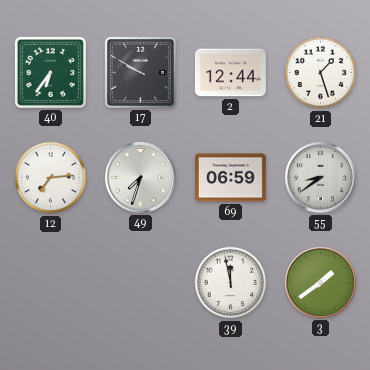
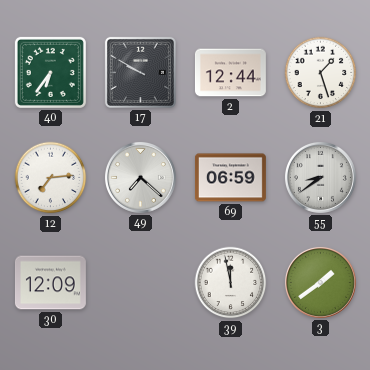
49: 7:33 -> 7:22
30: none -> 12:09
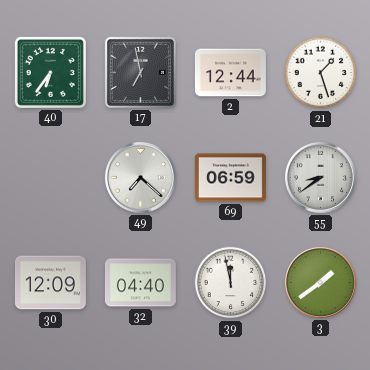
17: 9:50 -> 6:58
12: 7:14 -> none
32: none -> 04:40
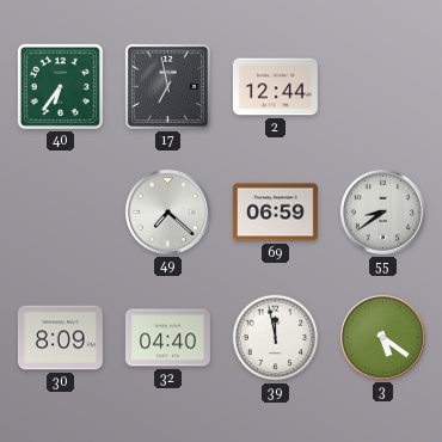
21: 1:27 -> none
30: 12:09 -> 8:09
3: 1:39 -> 5:21
